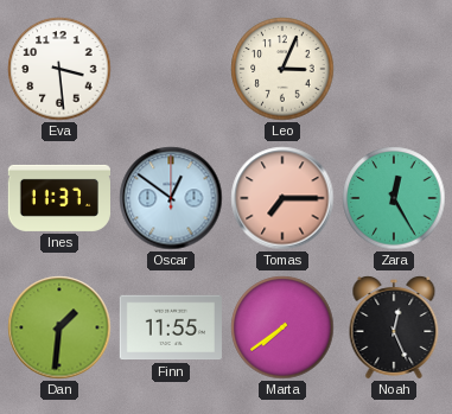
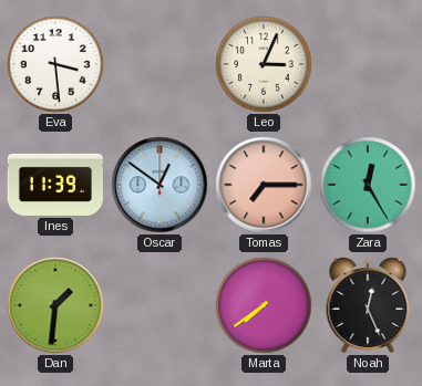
Ines: 11:37 -> 11:39
Finn: 11:55 -> none
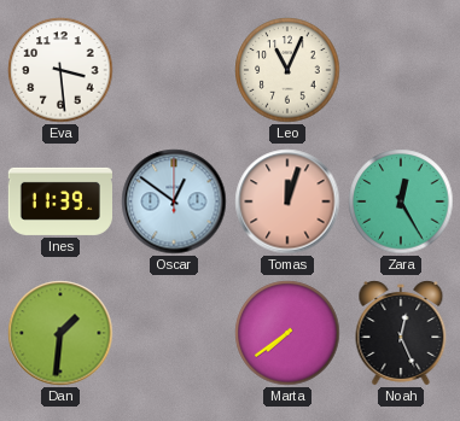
Leo: 3:04 -> 11:04
Tomas: 7:15 -> 12:03
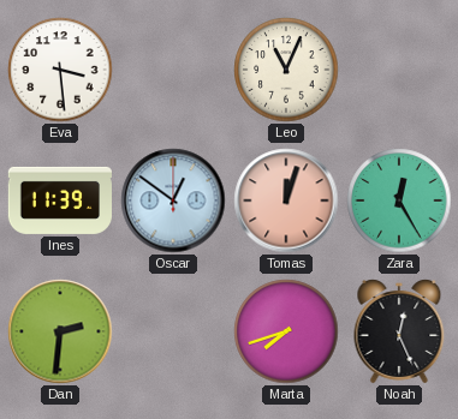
Dan: 1:31 -> 2:31
Marta: 7:39 -> 7:42
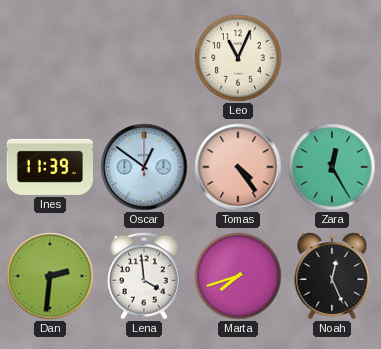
Eva: 3:29 -> none
Tomas: 12:03 -> 4:24
Lena: none -> 3:59
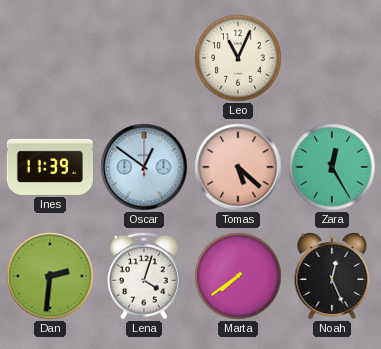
Tomas: 4:24 -> 5:22
Lena: 3:59 -> 4:03
Marta: 7:42 -> 7:39
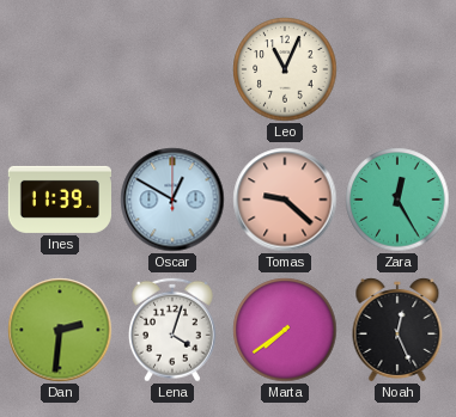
Oscar: 12:51 -> 12:50
Tomas: 5:22 -> 9:22
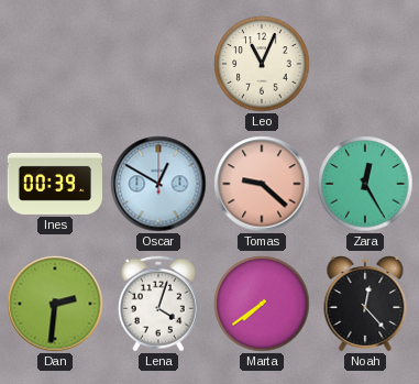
Ines: 11:39 -> 00:39
Noah: 12:26 -> 12:23
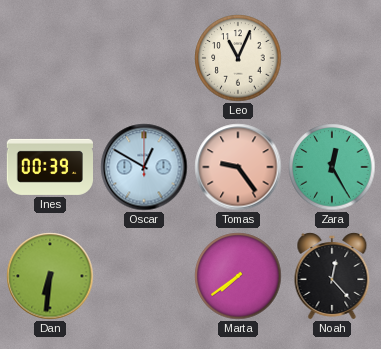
Tomas: 9:22 -> 9:24
Dan: 2:31 -> 6:31
Lena: 4:03 -> none
